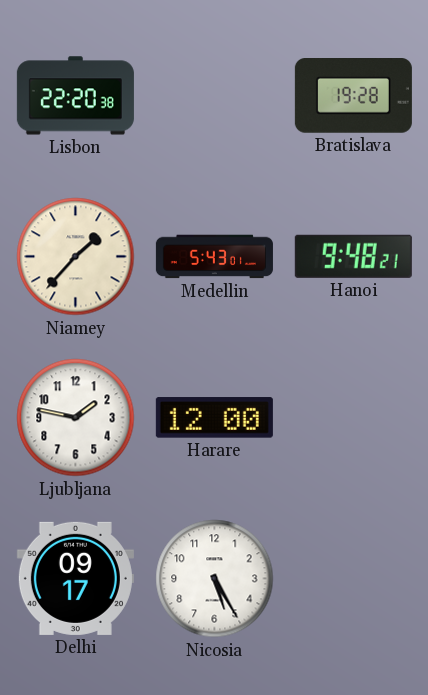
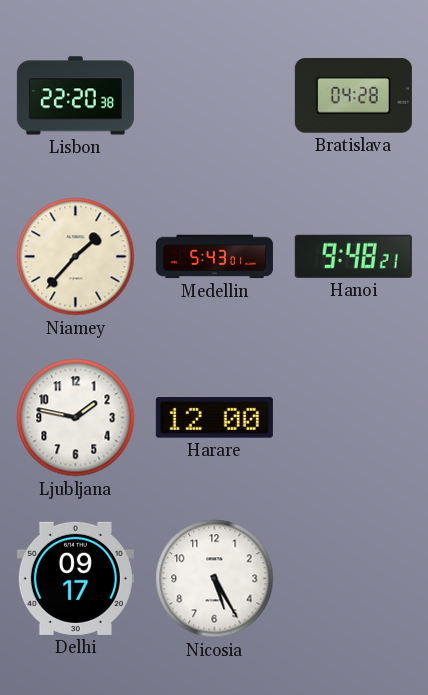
Bratislava: 19:28 -> 04:28
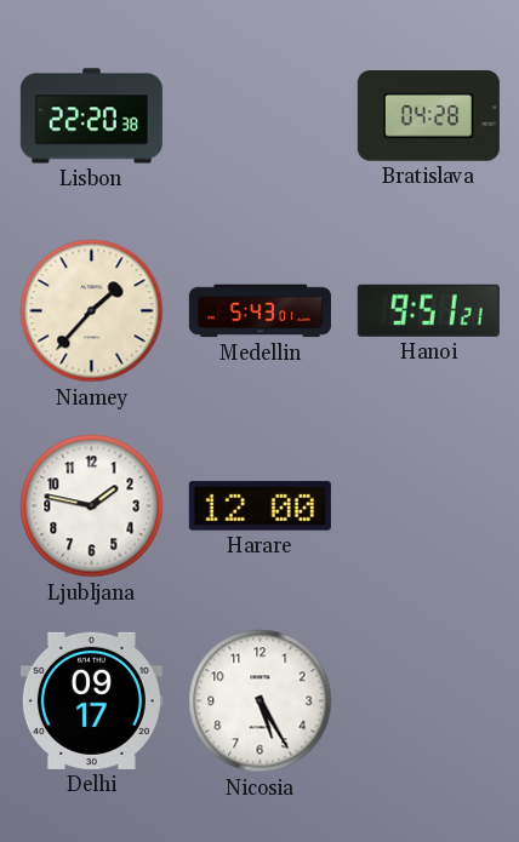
Hanoi: 9:48 -> 9:51
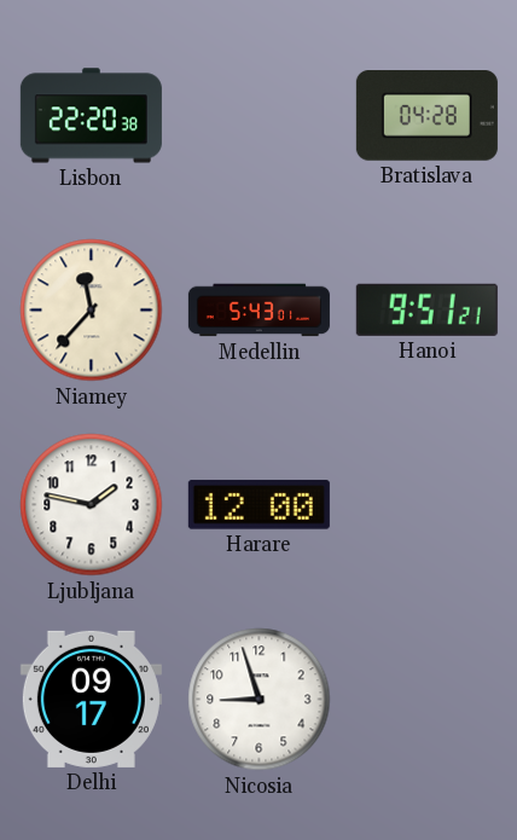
Niamey: 1:37 -> 11:37
Nicosia: 5:25 -> 8:57
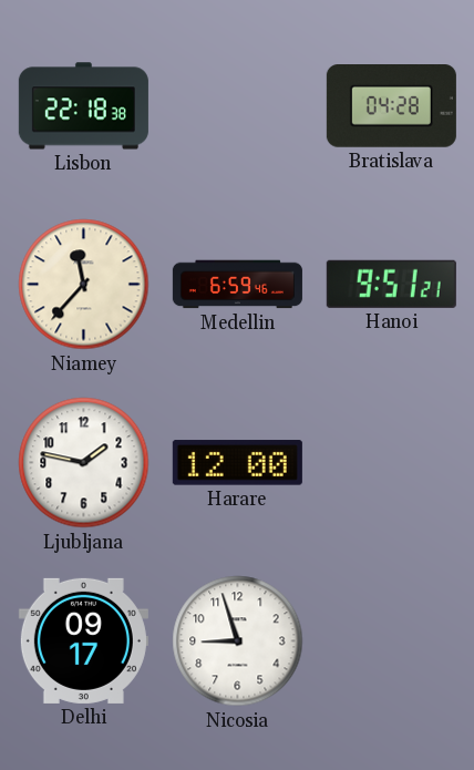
Lisbon: 22:20 -> 22:18
Medellin: 5:43 -> 6:59
